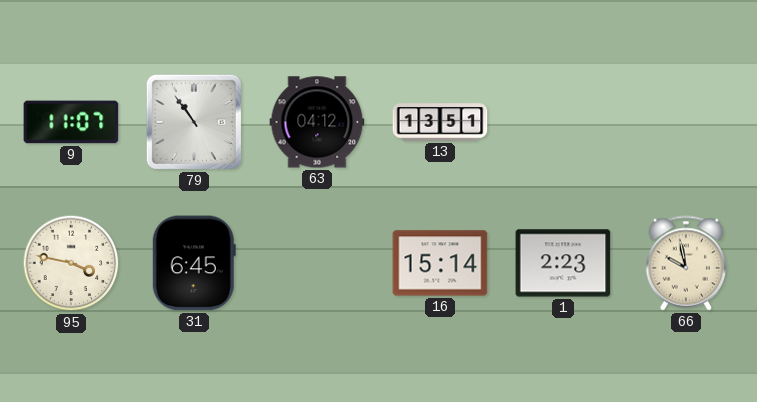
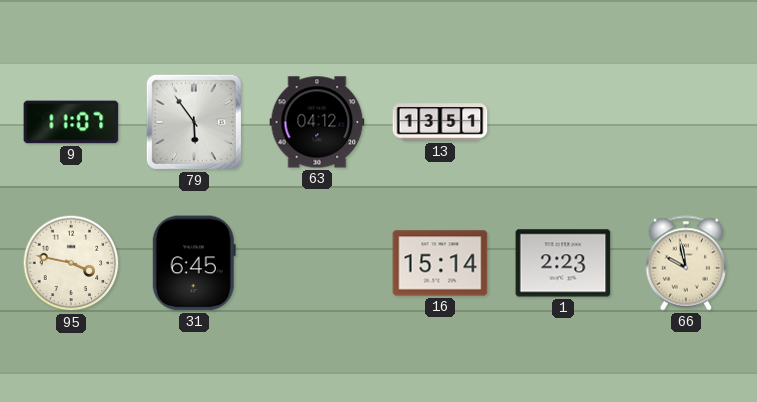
79: 10:54 -> 5:54
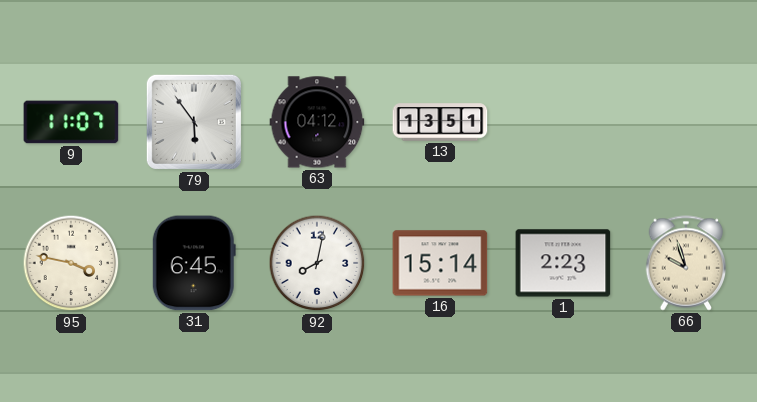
92: none -> 8:02
66: 9:58 -> 9:57
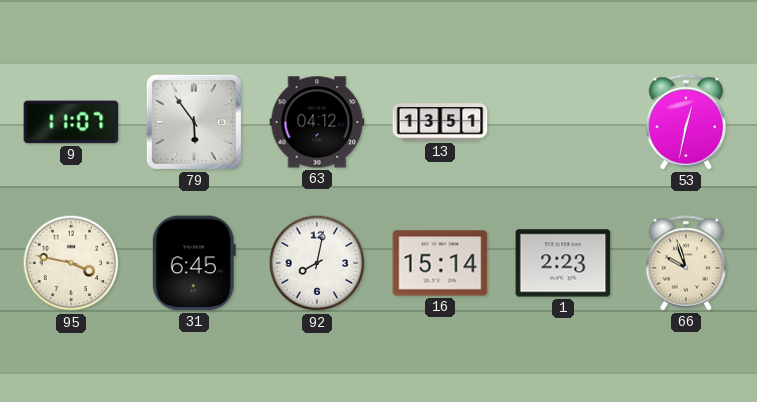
53: none -> 12:32
